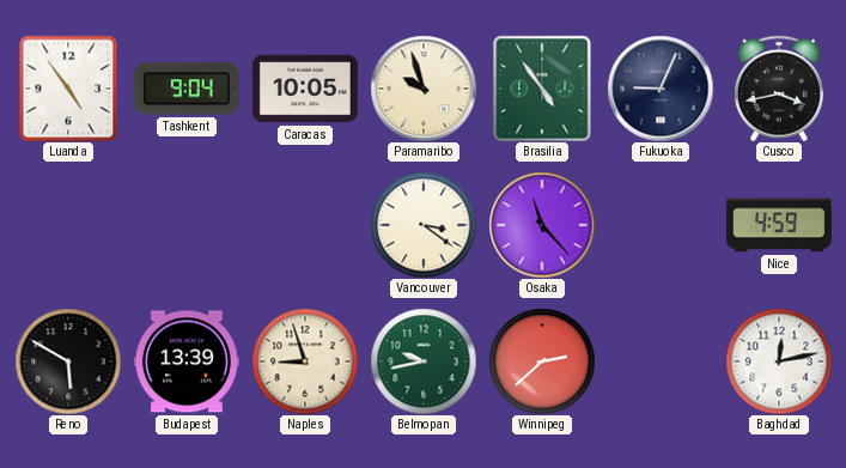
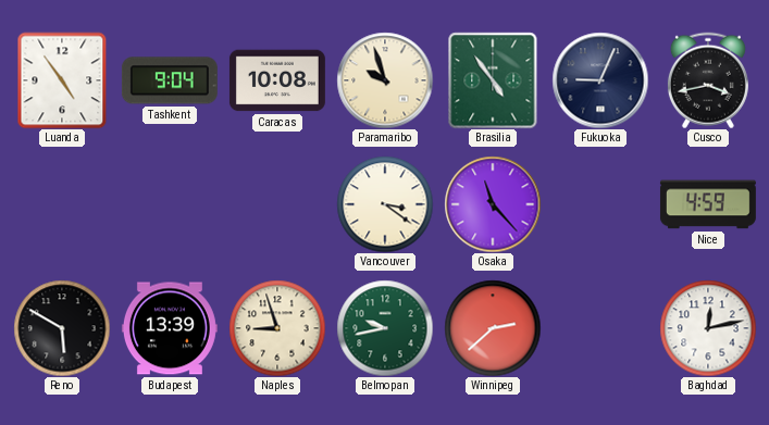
Caracas: 10:05 -> 10:08
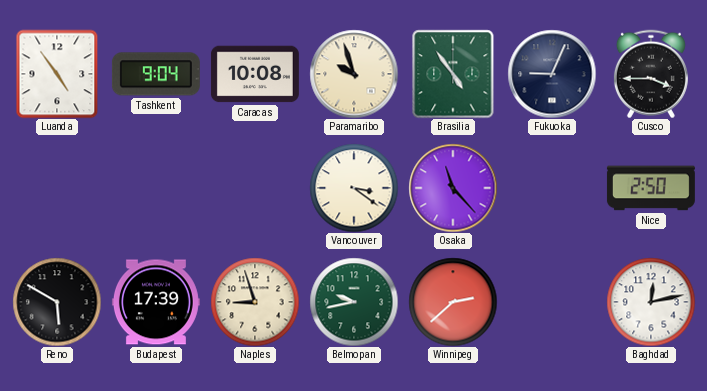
Cusco: 3:43 -> 3:45
Nice: 4:59 -> 2:50
Budapest: 13:39 -> 17:39
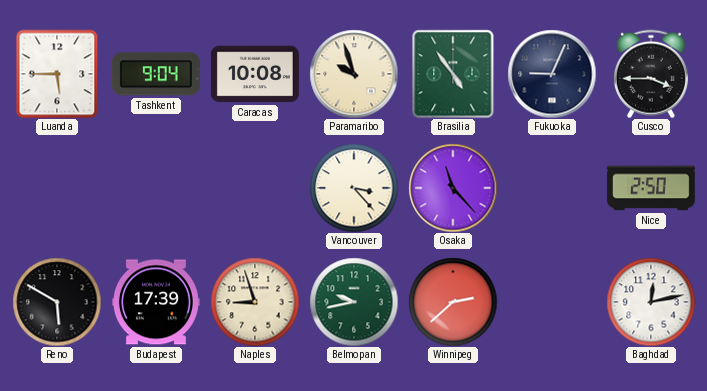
Luanda: 4:54 -> 5:45
Vancouver: 3:21 -> 3:23
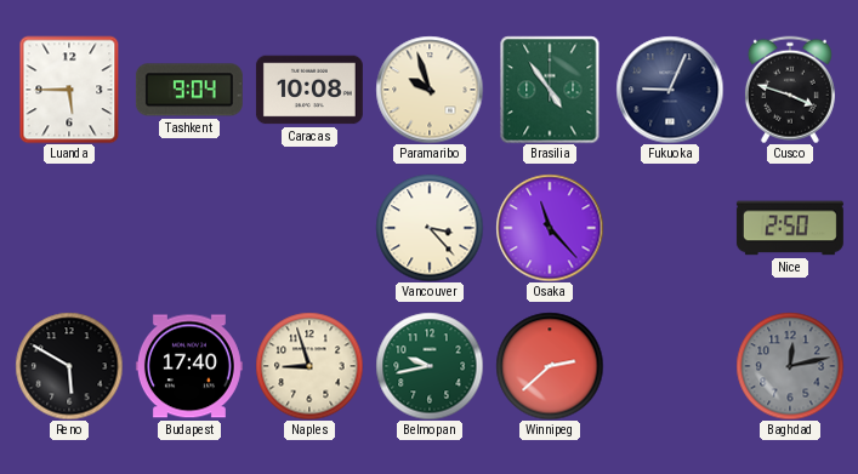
Cusco: 3:45 -> 3:48
Budapest: 17:39 -> 17:40
Baghdad dial: white -> grey
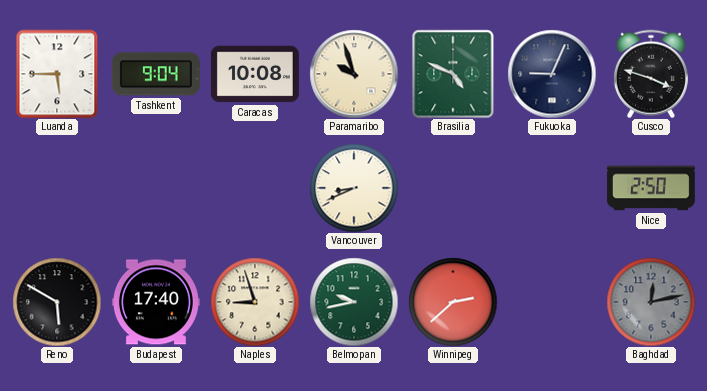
Brasilia: 4:54 -> 4:49
Vancouver: 3:23 -> 8:41
Osaka: 11:23 -> none
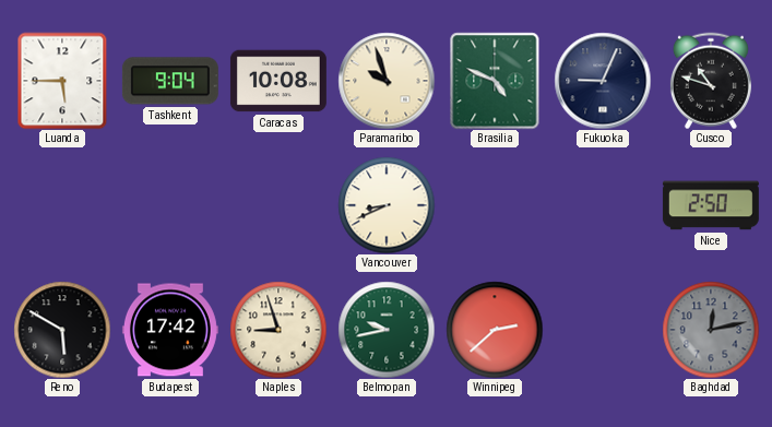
Cusco: 3:48 -> 10:48
Budapest: 17:40 -> 17:42
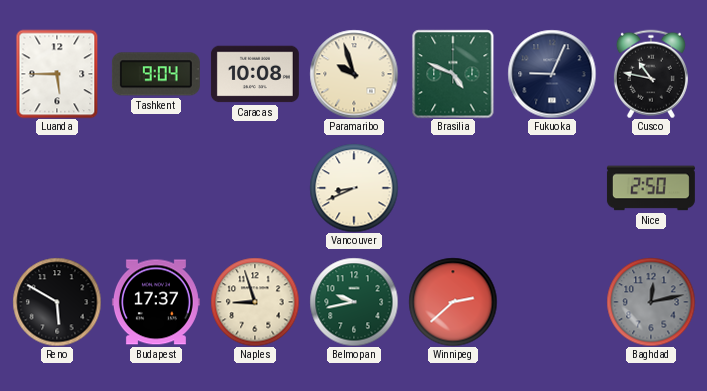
Cusco: 10:48 -> 10:47
Budapest: 17:42 -> 17:37
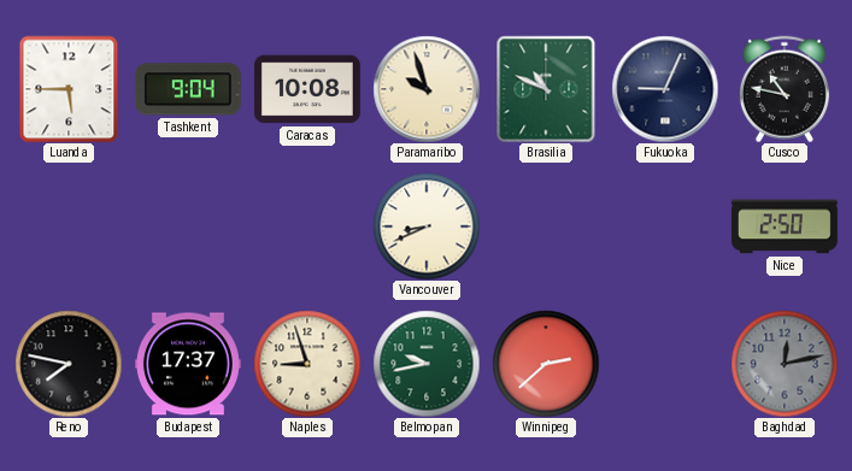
Brasilia: 4:49 -> 10:49
Reno: 5:50 -> 7:47
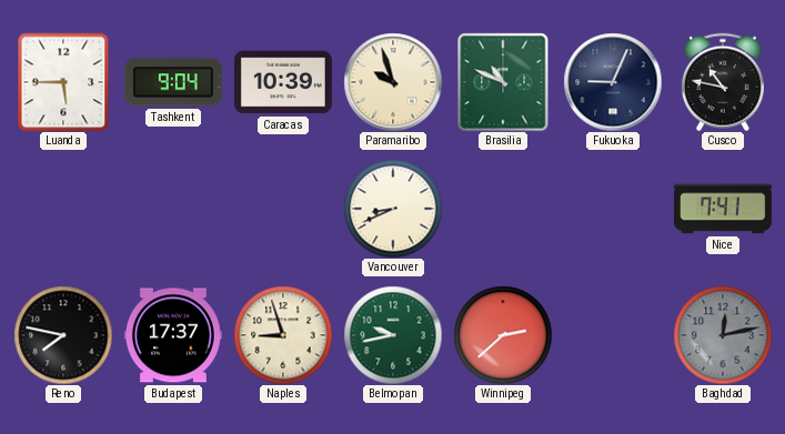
Caracas: 10:08 -> 10:39
Nice: 2:50 -> 7:41
